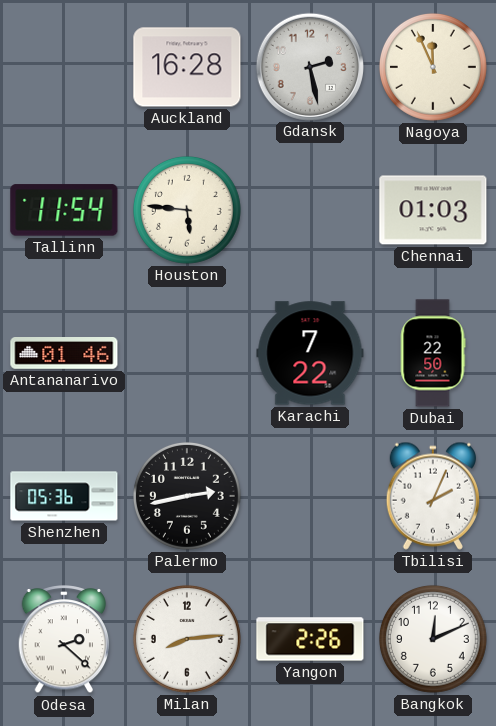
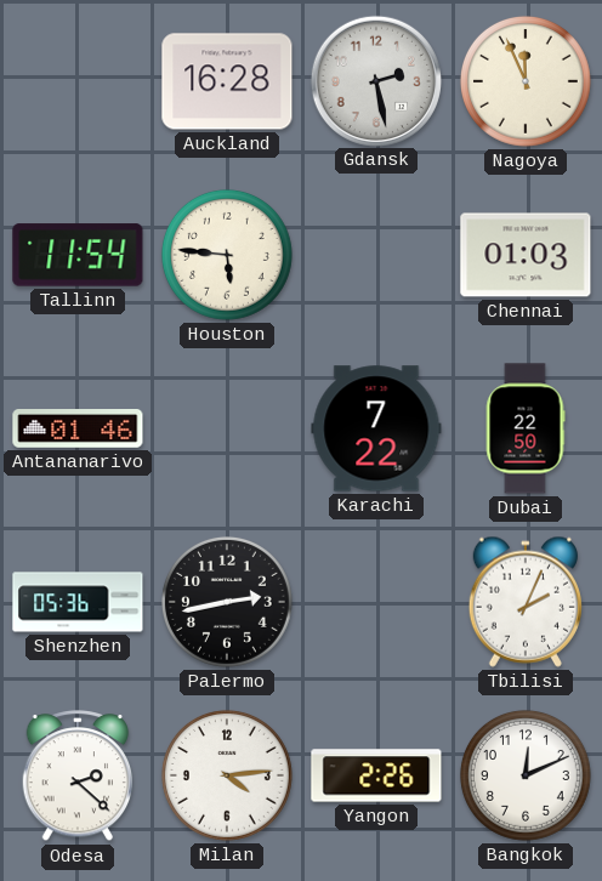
Milan: 8:14 -> 4:14
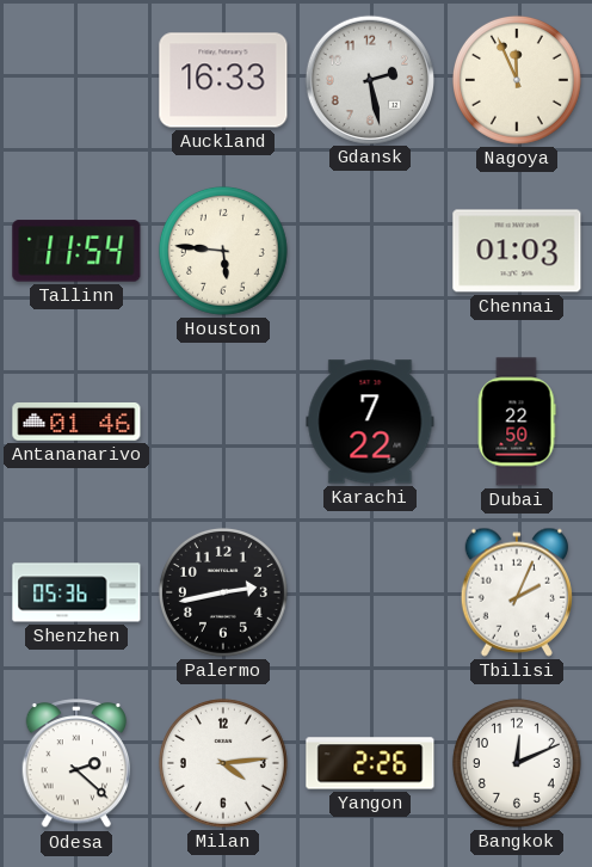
Auckland: 16:28 -> 16:33
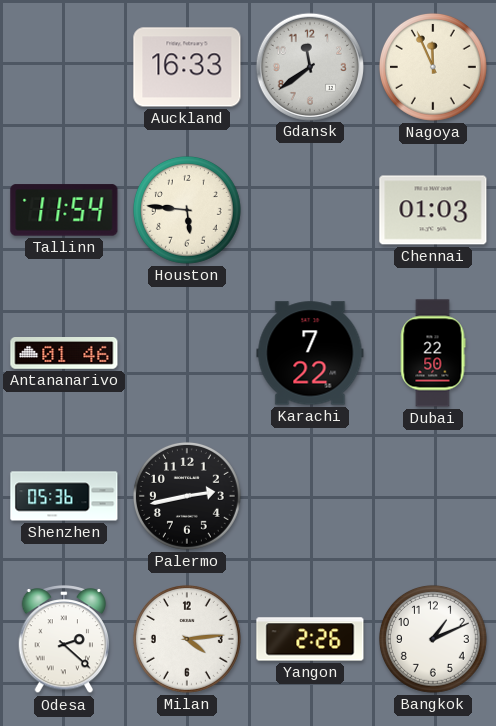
Gdansk: 2:28 -> 11:39
Tbilisi: 2:04 -> none
Bangkok: 12:11 -> 1:11
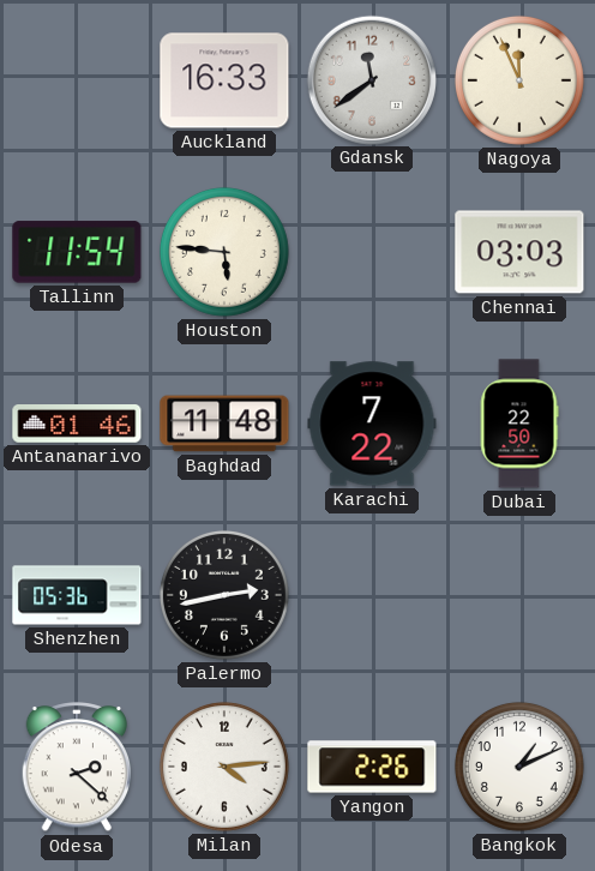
Chennai: 01:03 -> 03:03
Baghdad: none -> 11:48
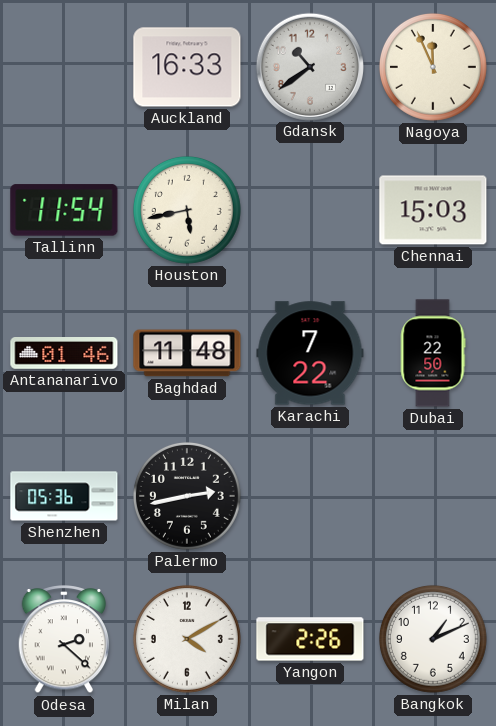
Gdansk: 11:39 -> 10:39
Houston: 5:46 -> 5:43
Chennai: 03:03 -> 15:03
Milan: 4:14 -> 4:10
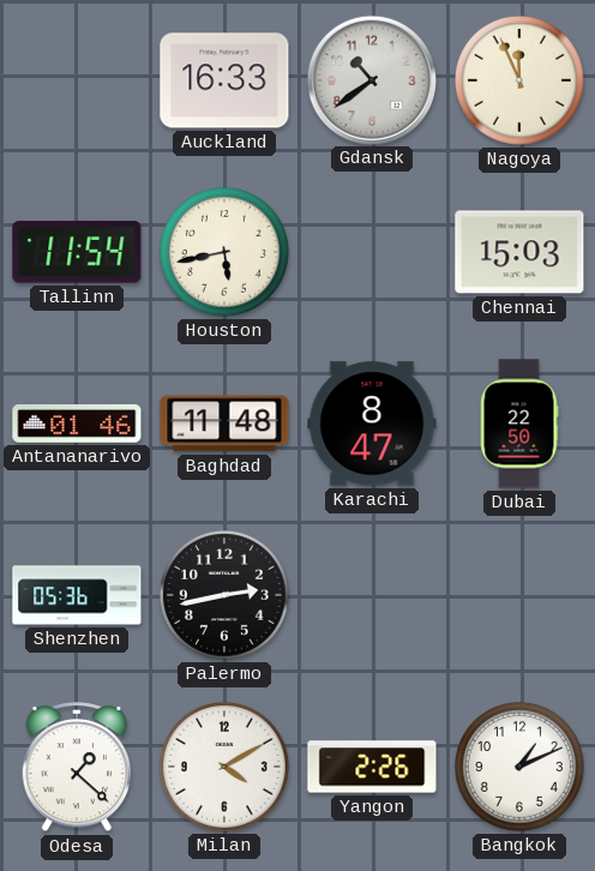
Karachi: 7:22 -> 8:47
Odesa: 2:22 -> 1:22
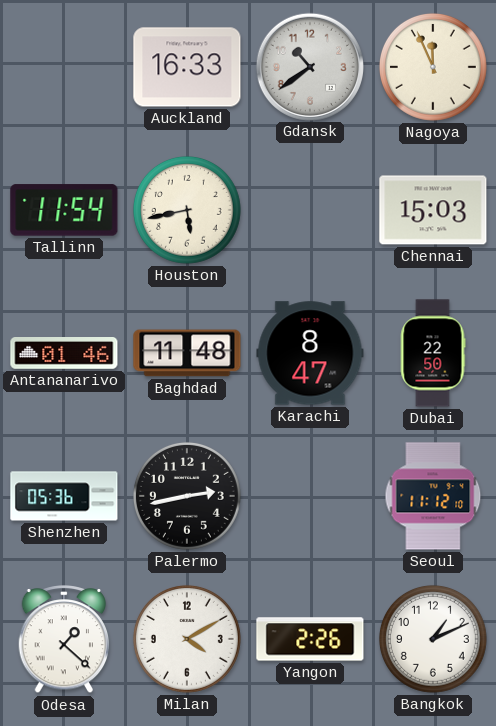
Seoul: none -> 11:12
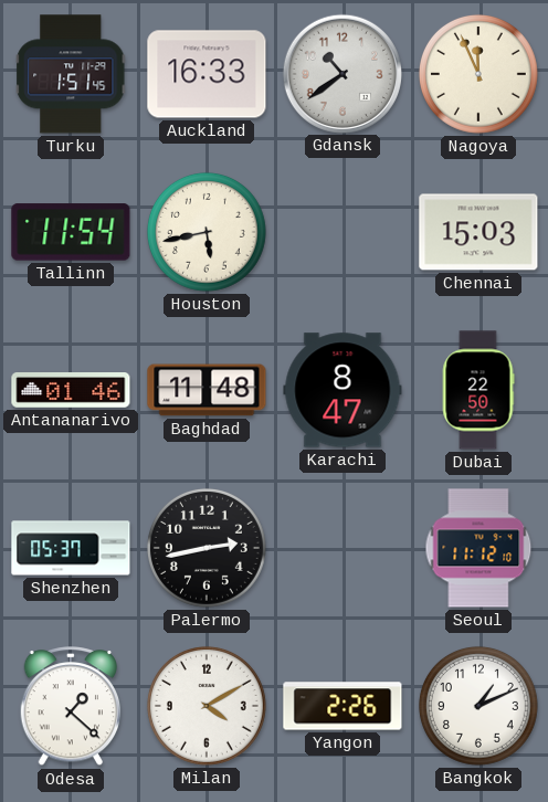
Turku: none -> 1:51
Shenzhen: 05:36 -> 05:37
